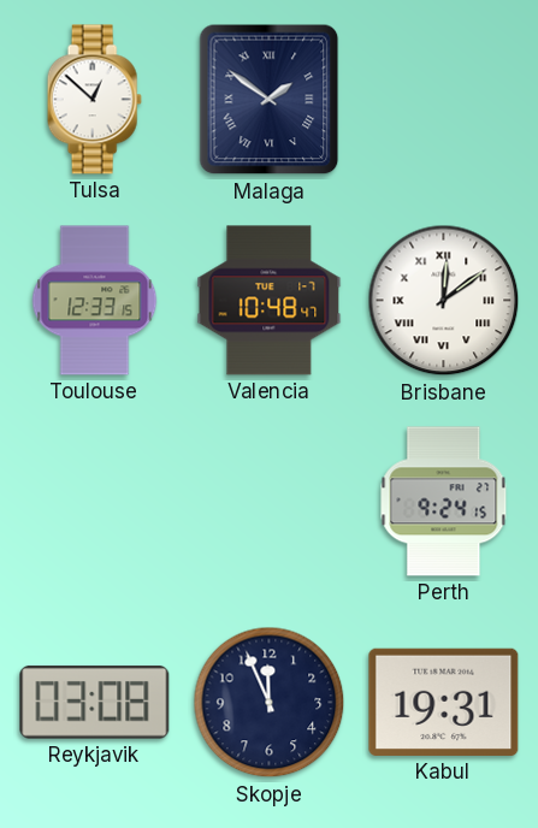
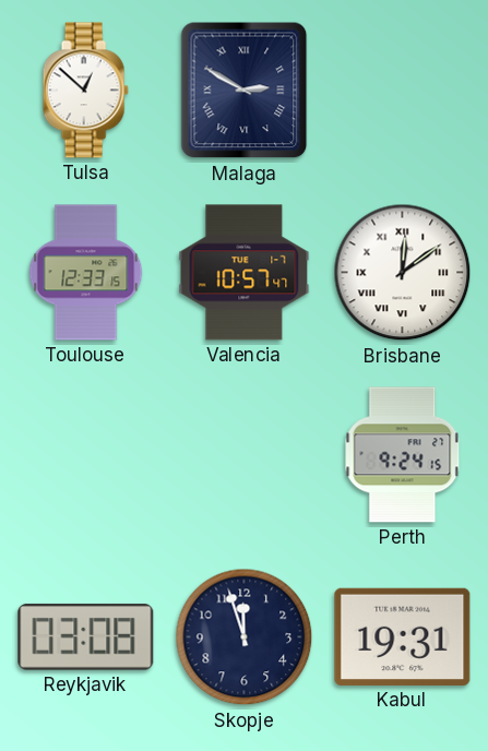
Malaga: 1:51 -> 2:50
Valencia: 10:48 -> 10:57
Skopje: 11:56 -> 11:57
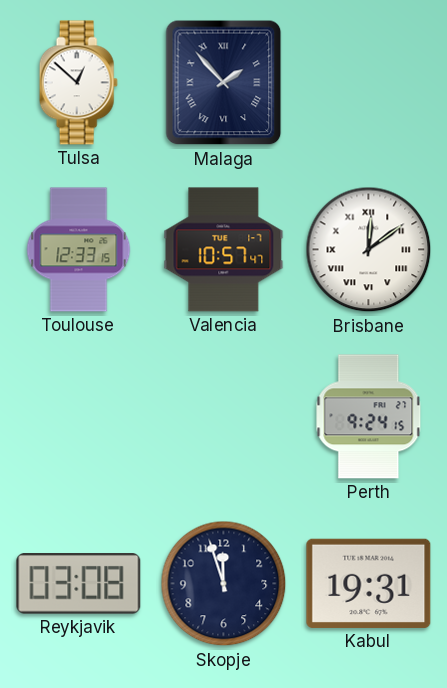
Malaga: 2:50 -> 1:53
